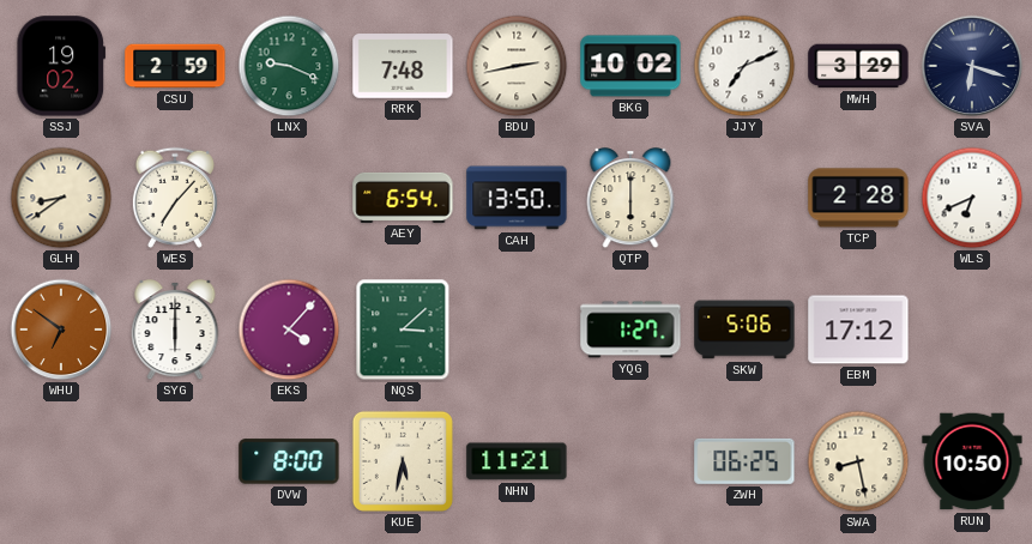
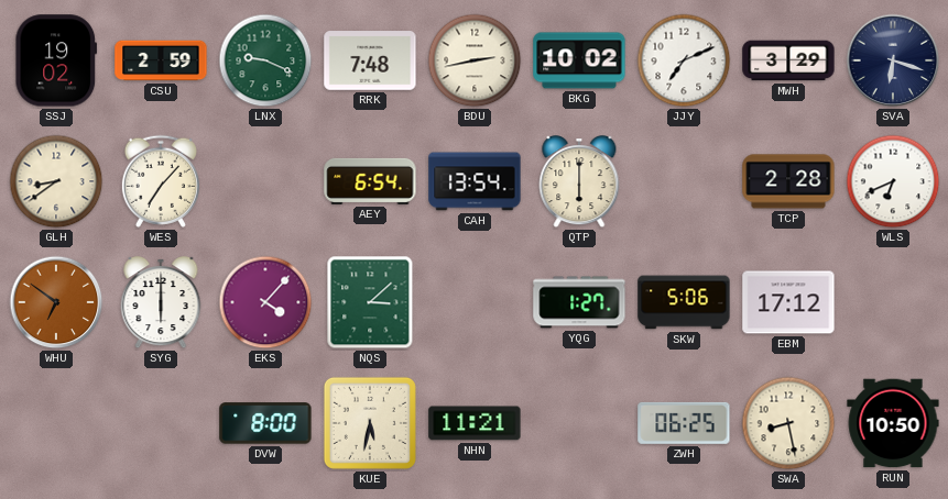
CAH: 13:50 -> 13:54
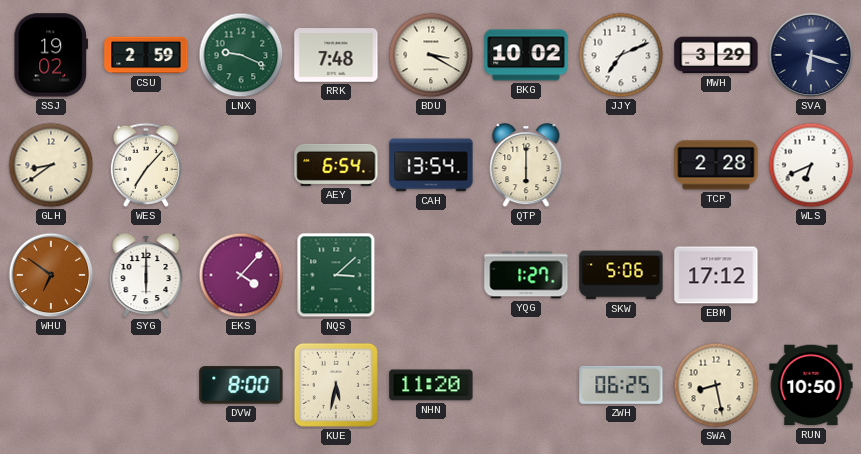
BDU: 2:43 -> 3:20
NHN: 11:21 -> 11:20
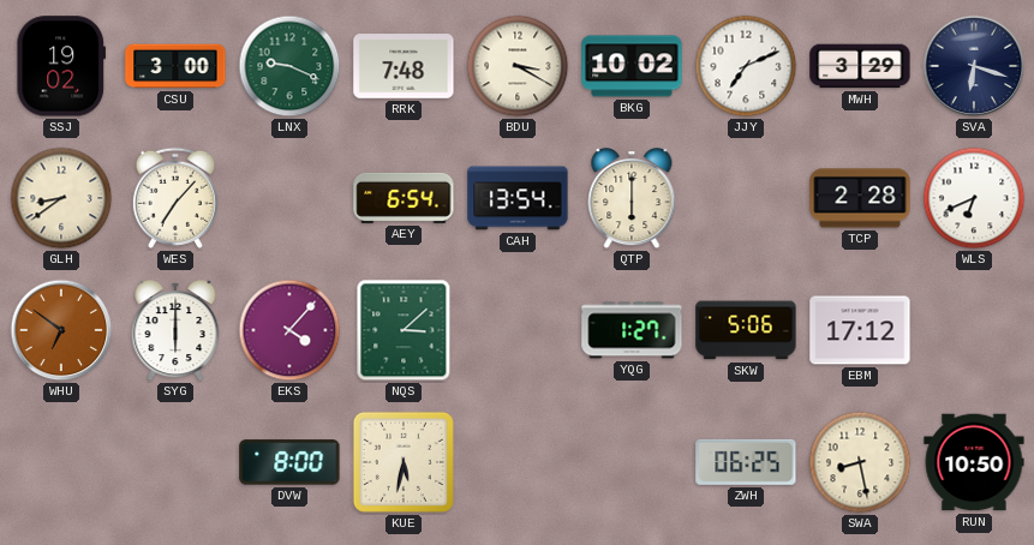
CSU: 2:59 -> 3:00
NHN: 11:20 -> none
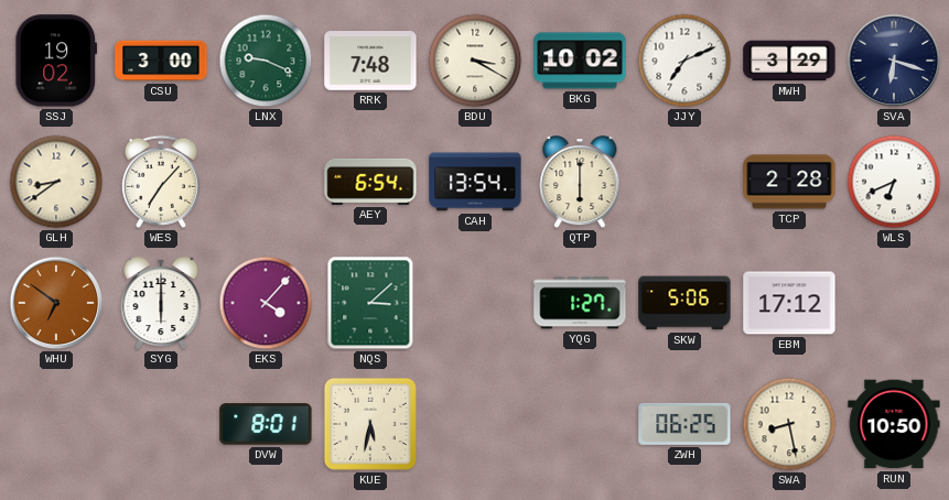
DVW: 8:00 -> 8:01
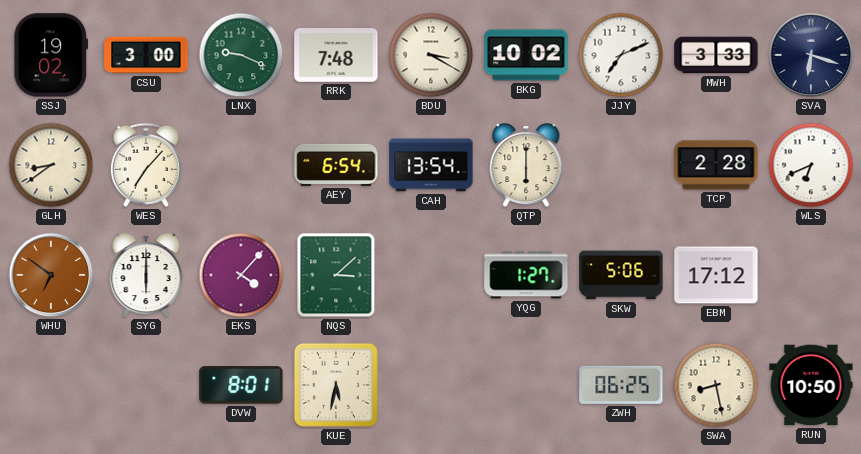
MWH: 3:29 -> 3:33
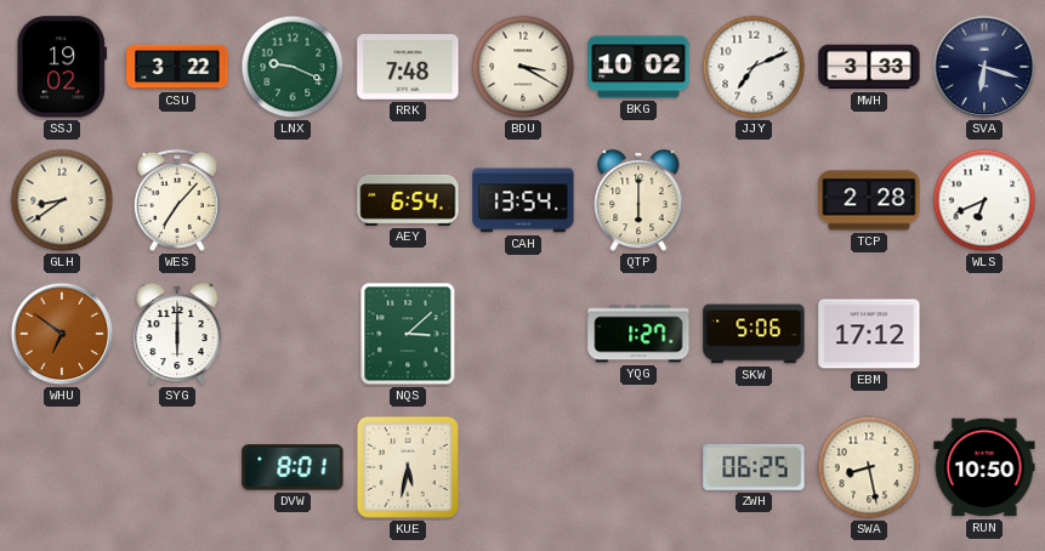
CSU: 3:00 -> 3:22
EKS: 4:07 -> none
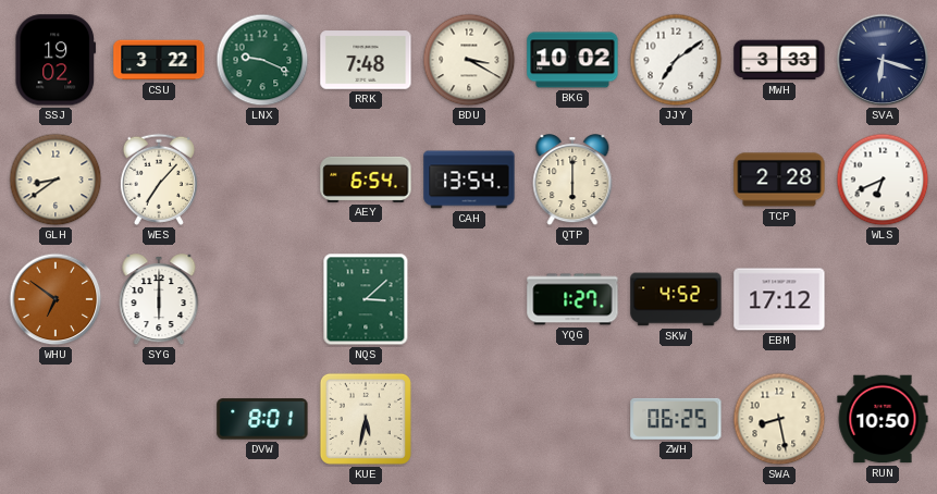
JJY: 7:11 -> 7:09
SKW: 5:06 -> 4:52
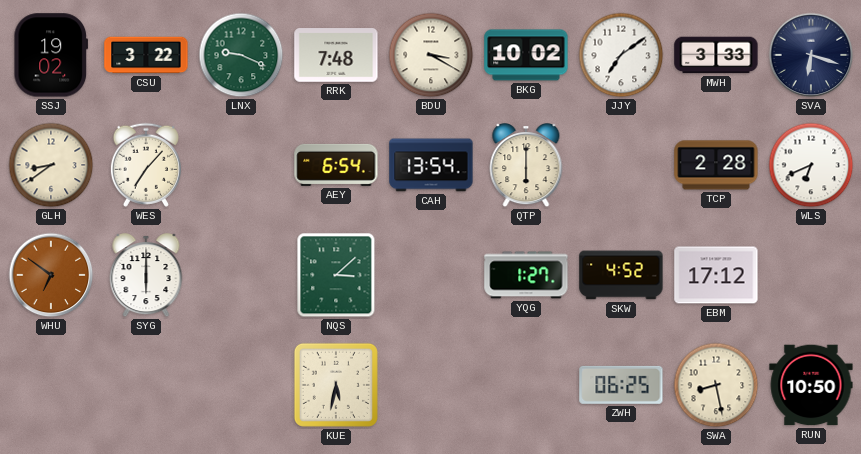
DVW: 8:01 -> none
